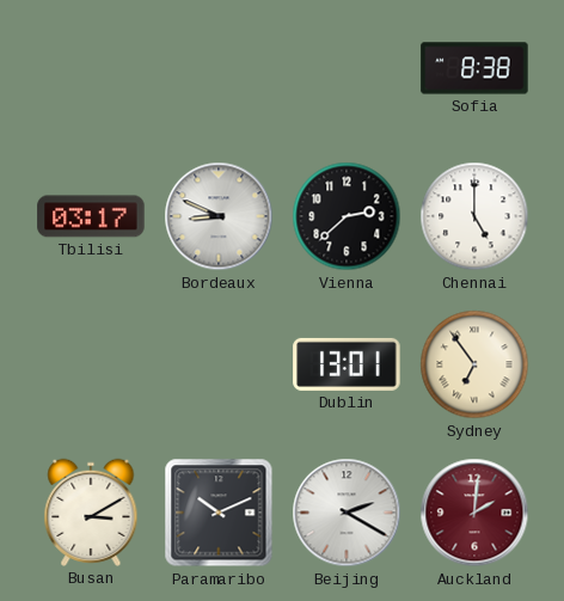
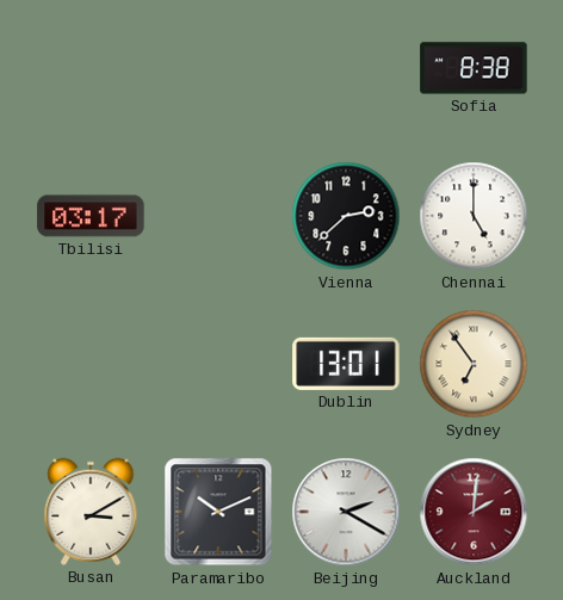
Bordeaux: 8:49 -> none
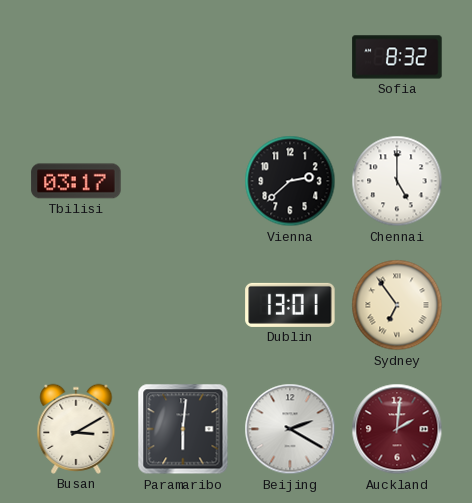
Sofia: 8:38 -> 8:32
Paramaribo: 10:11 -> 6:01
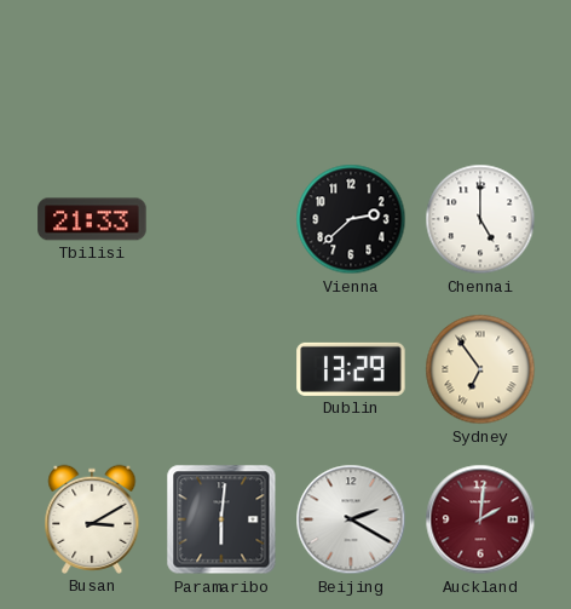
Sofia: 8:32 -> none
Tbilisi: 03:17 -> 21:33
Dublin: 13:01 -> 13:29
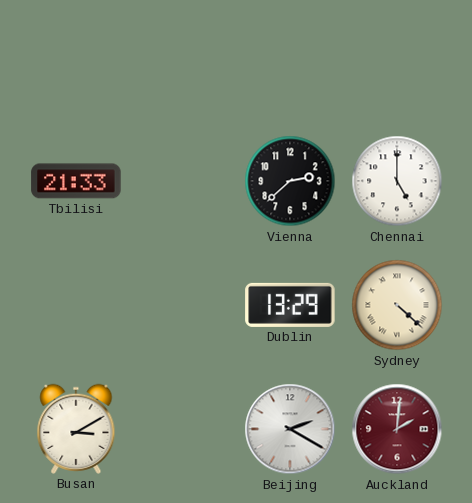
Sydney: 6:54 -> 4:22
Paramaribo: 6:01 -> none
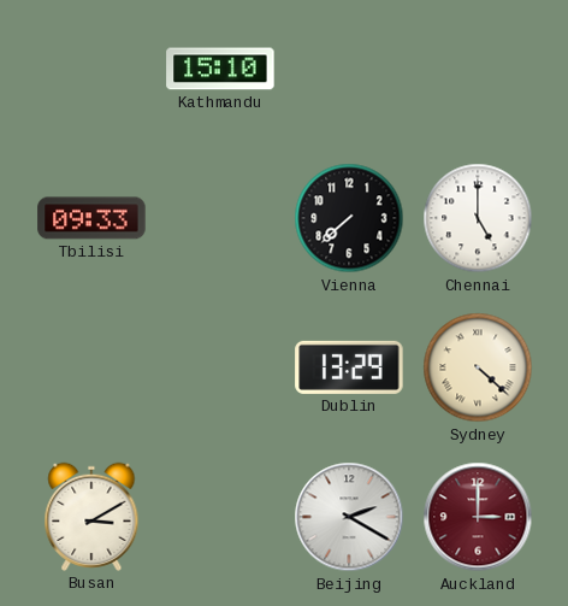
Kathmandu: none -> 15:10
Tbilisi: 21:33 -> 09:33
Vienna: 2:38 -> 7:38
Auckland: 2:01 -> 3:00
